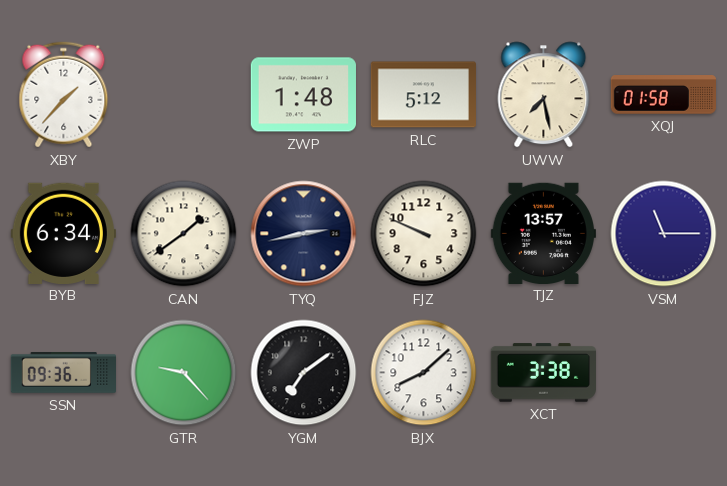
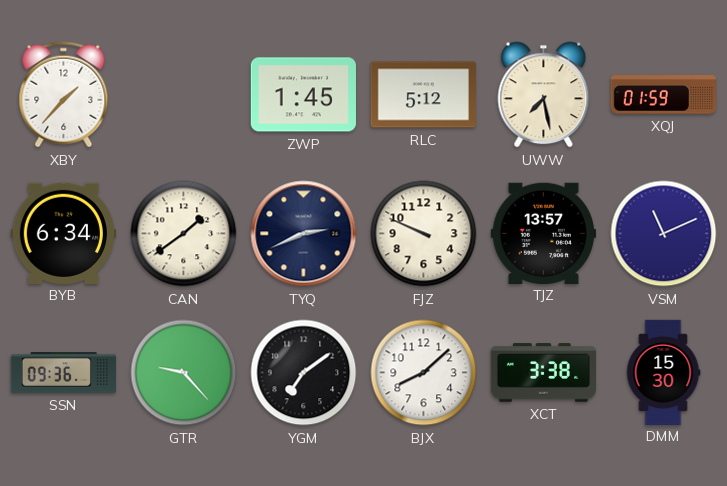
ZWP: 1:48 -> 1:45
XQJ: 01:58 -> 01:59
TYQ: 2:43 -> 2:41
VSM: 11:15 -> 11:11
DMM: none -> 15:30
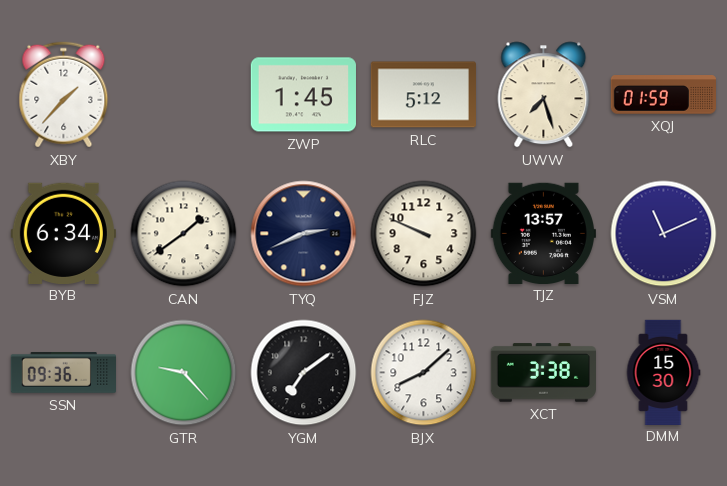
UWW: 7:28 -> 7:27
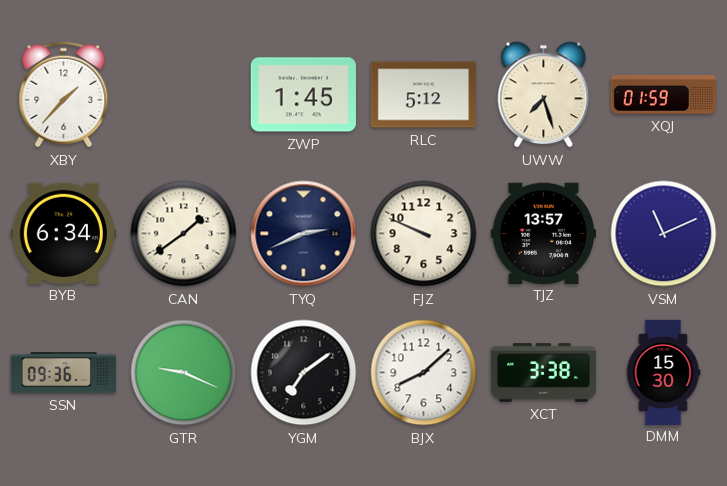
GTR: 9:23 -> 9:19
